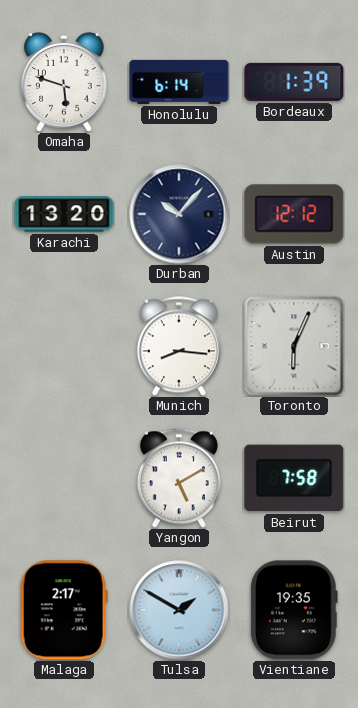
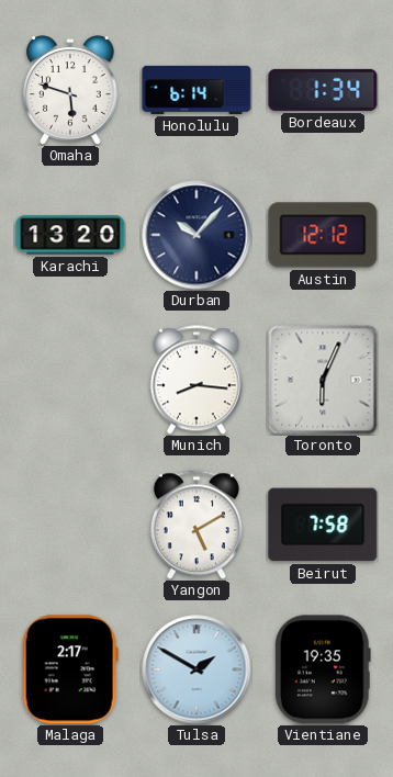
Bordeaux: 1:39 -> 1:34
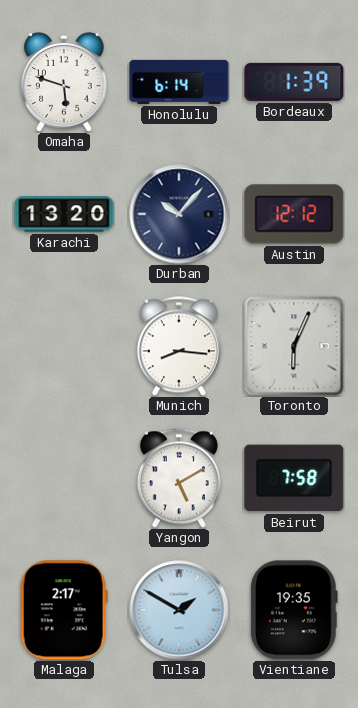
Bordeaux: 1:34 -> 1:39
